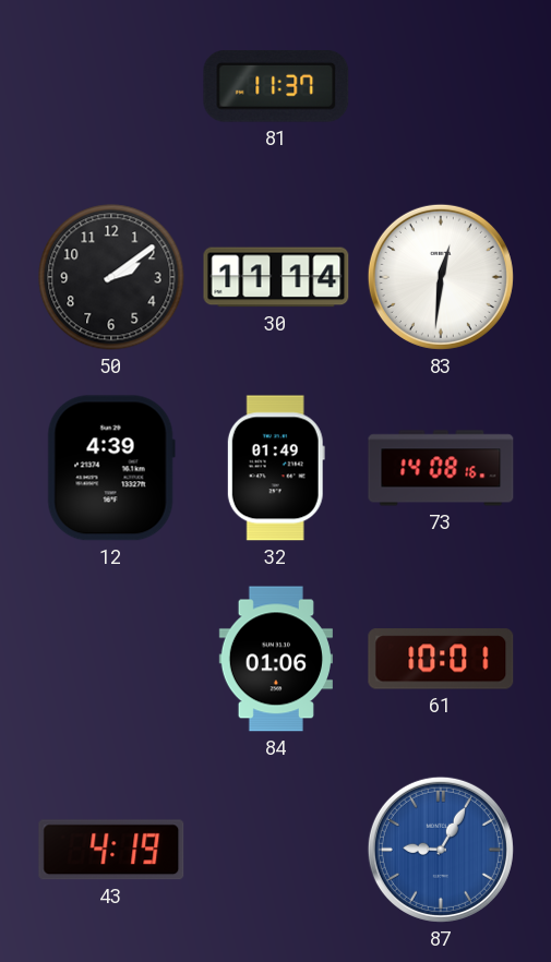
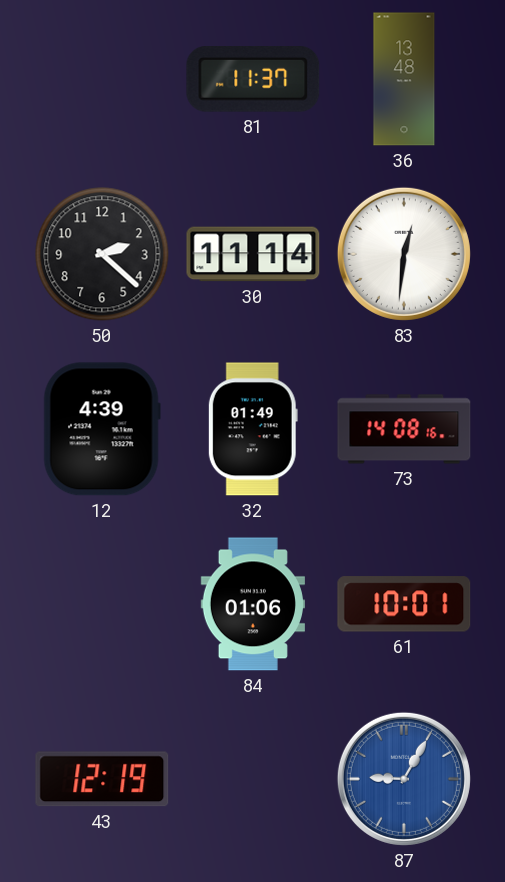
36: none -> 13:48
50: 2:09 -> 2:22
43: 4:19 -> 12:19
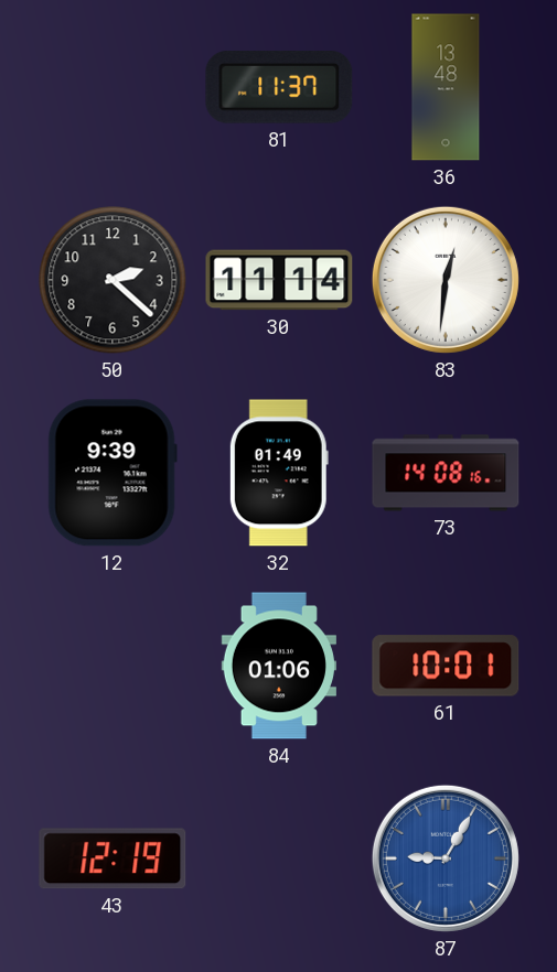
12: 4:39 -> 9:39
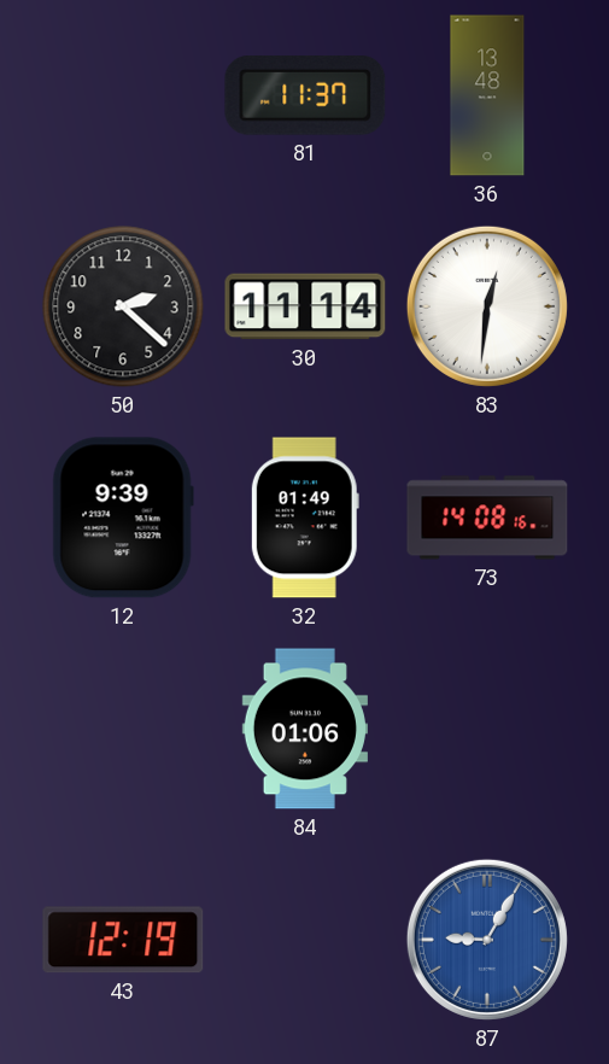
61: 10:01 -> none
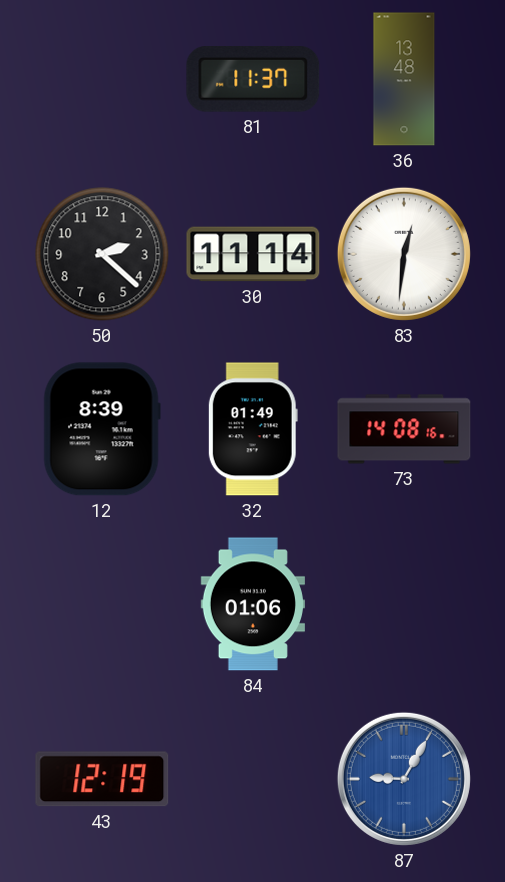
12: 9:39 -> 8:39
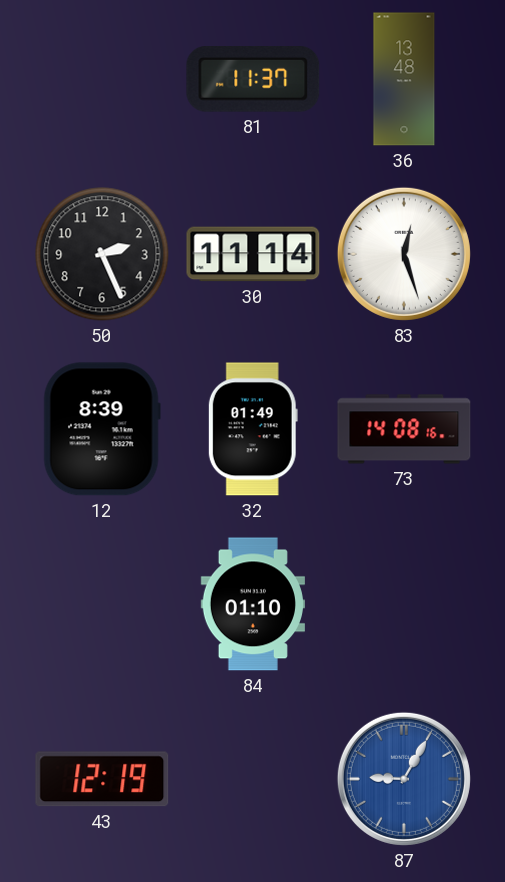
50: 2:22 -> 2:26
83: 12:31 -> 12:27
84: 01:06 -> 01:10
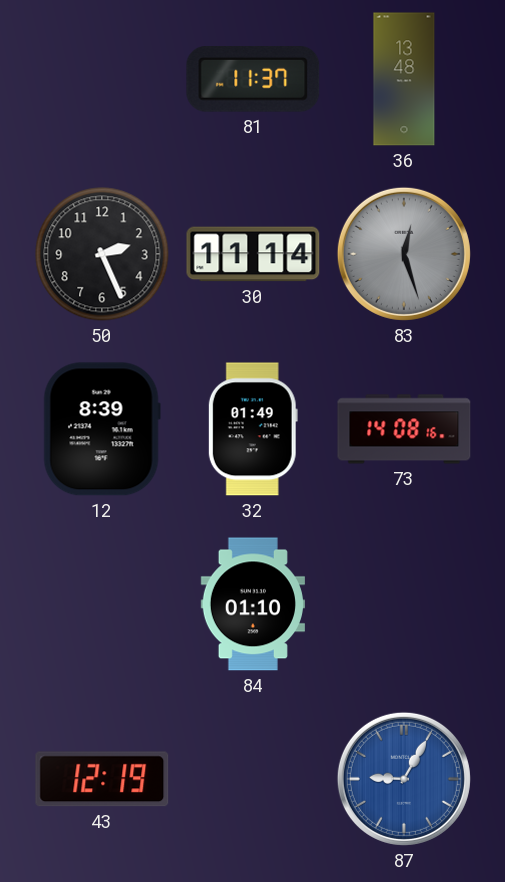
83 dial: white -> grey
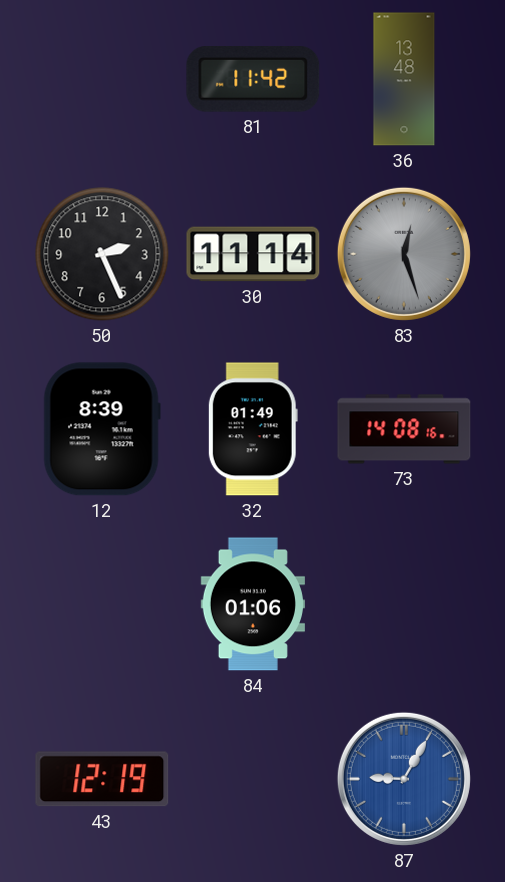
81: 11:37 -> 11:42
84: 01:10 -> 01:06
